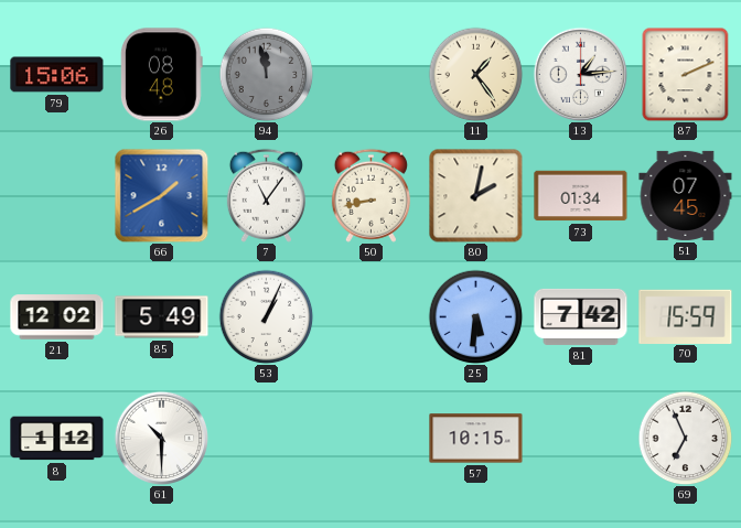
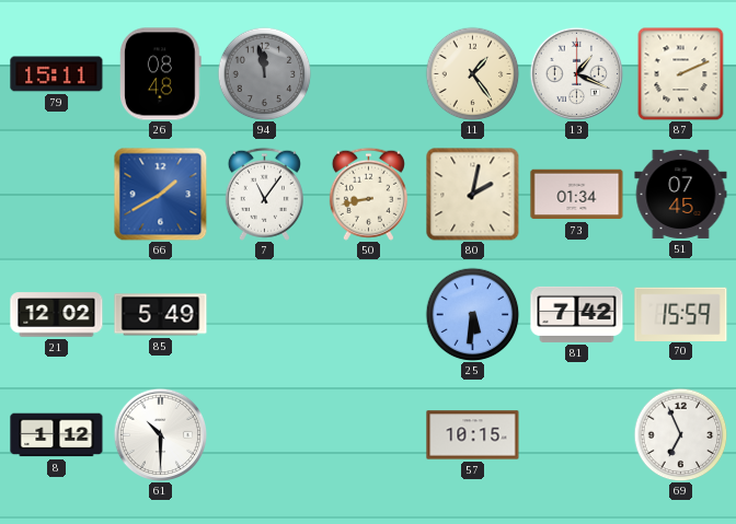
79: 15:06 -> 15:11
13: 1:14 -> 1:19
53: 1:04 -> none
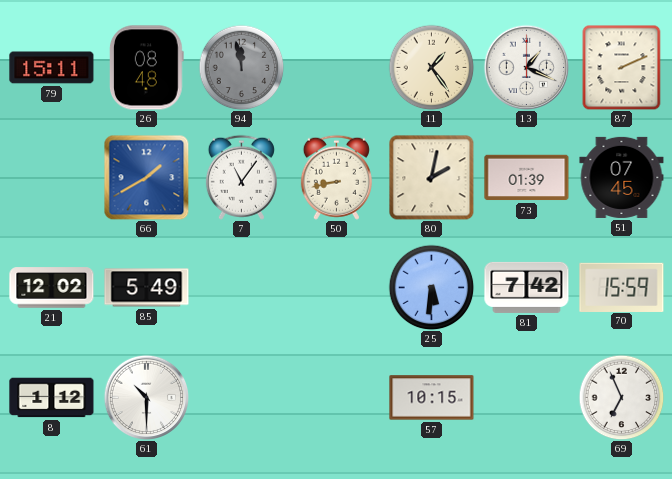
73: 01:34 -> 01:39
